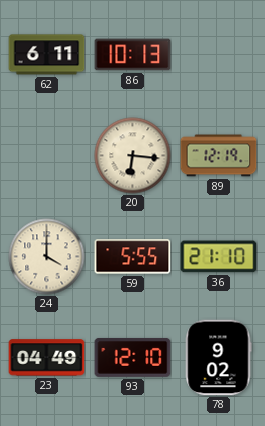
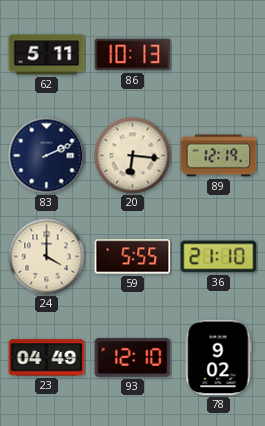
62: 6:11 -> 5:11
83: none -> 2:11
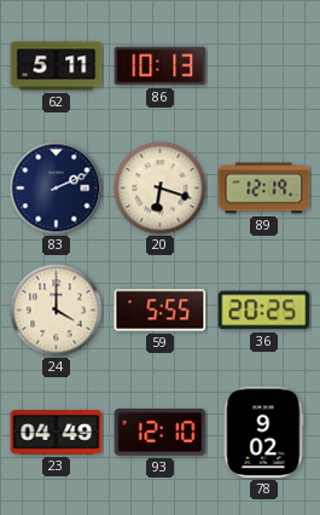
20: 6:16 -> 6:18
36: 21:10 -> 20:25
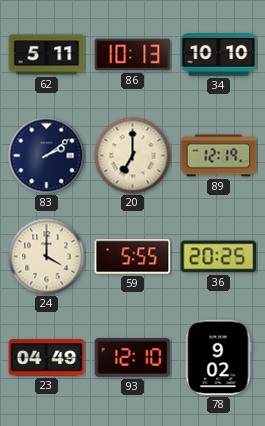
34: none -> 10:10
83: 2:11 -> 2:09
20: 6:18 -> 7:00
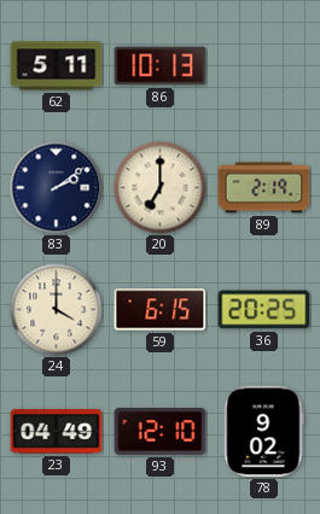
34: 10:10 -> none
89: 12:19 -> 2:19
59: 5:55 -> 6:15
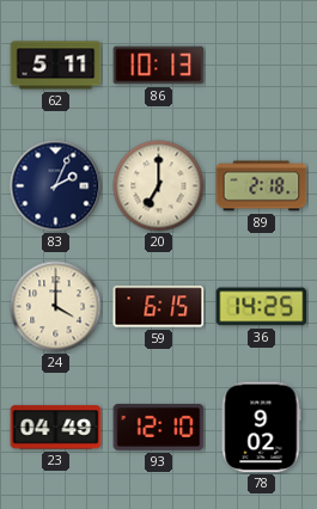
83: 2:09 -> 2:04
89: 2:19 -> 2:18
36: 20:25 -> 14:25
